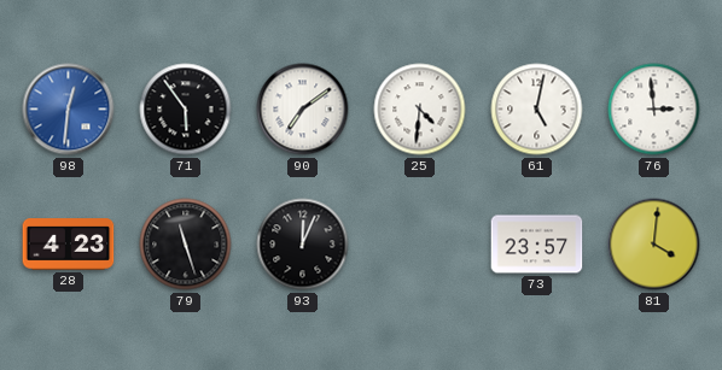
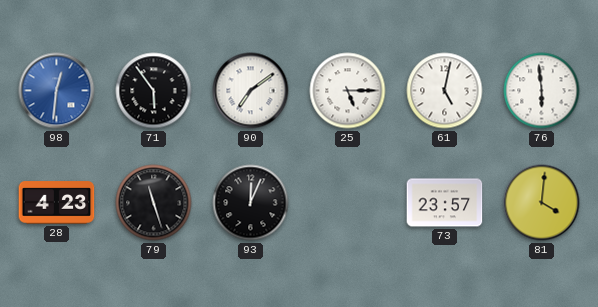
25: 4:31 -> 5:15
76: 2:59 -> 5:59
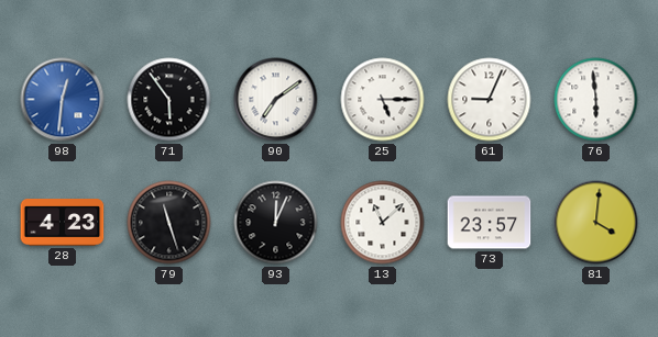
61: 5:02 -> 9:04
13: none -> 11:08
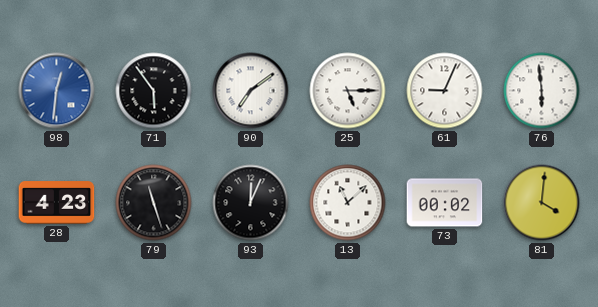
73: 23:57 -> 00:02
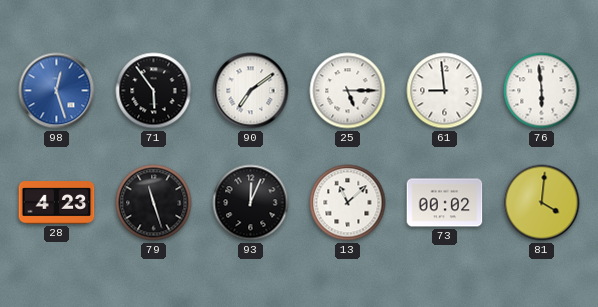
98: 12:31 -> 12:27
61: 9:04 -> 8:59
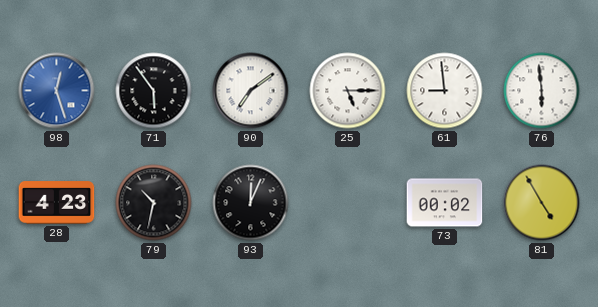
79: 11:27 -> 10:32
13: 11:08 -> none
81: 4:01 -> 4:55
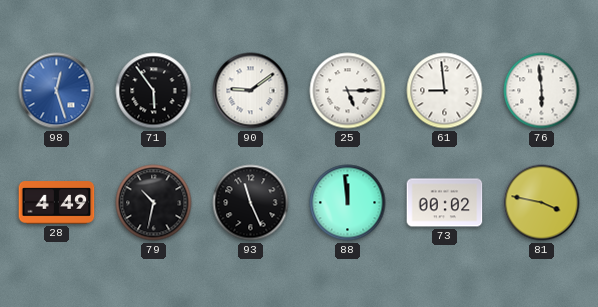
90: 7:09 -> 9:09
28: 4:23 -> 4:49
93: 12:04 -> 11:26
88: none -> 11:59
81: 4:55 -> 3:47
